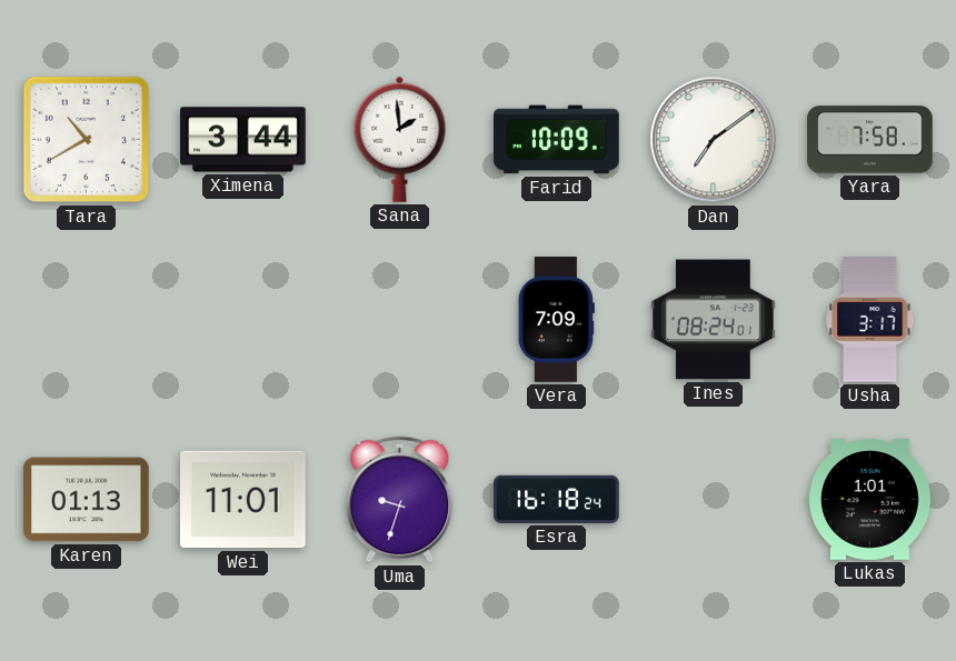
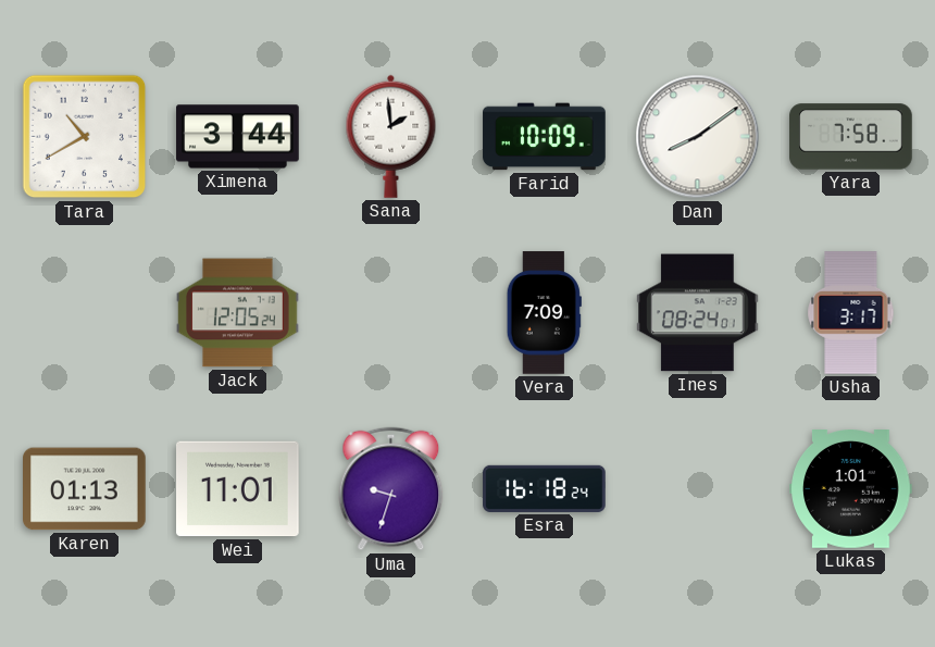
Dan: 7:09 -> 8:09
Jack: none -> 12:05
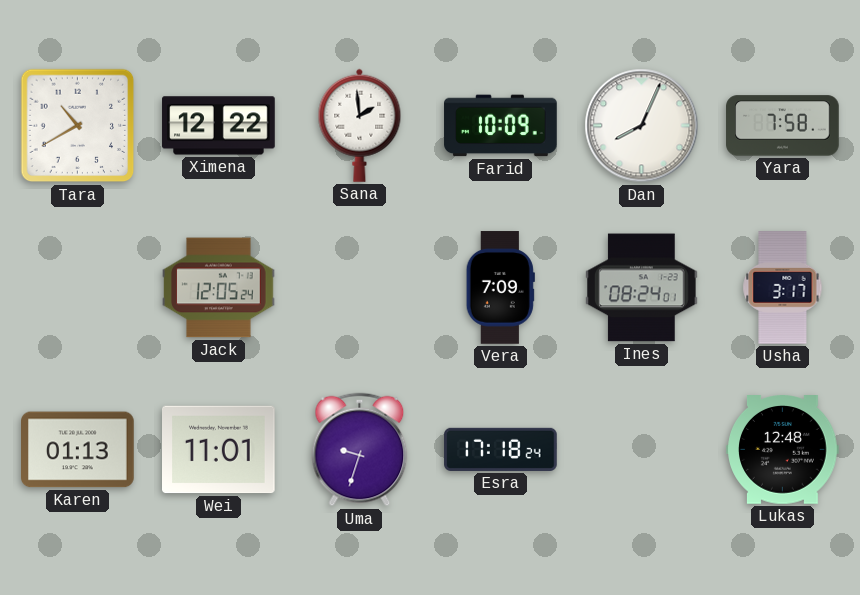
Ximena: 3:44 -> 12:22
Dan: 8:09 -> 8:04
Esra: 16:18 -> 17:18
Lukas: 1:01 -> 12:48
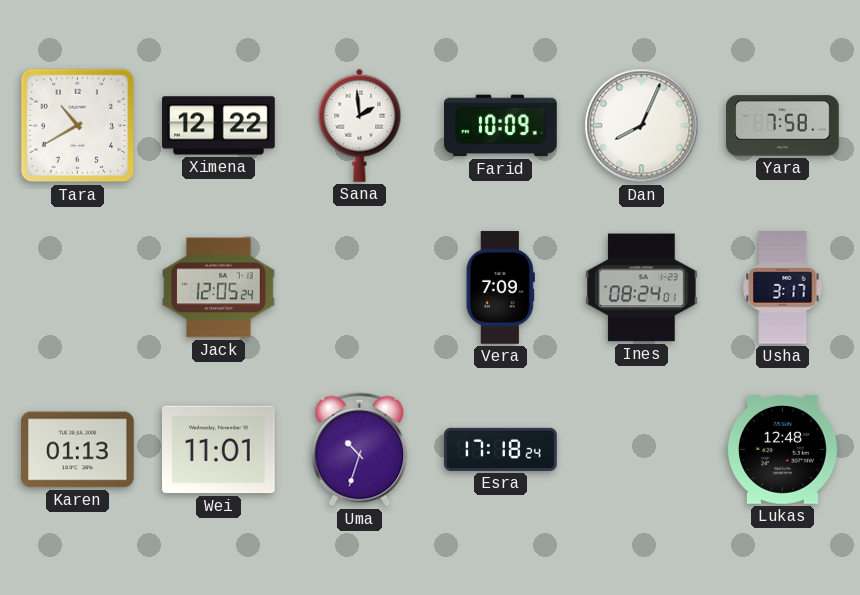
Uma: 9:33 -> 10:33
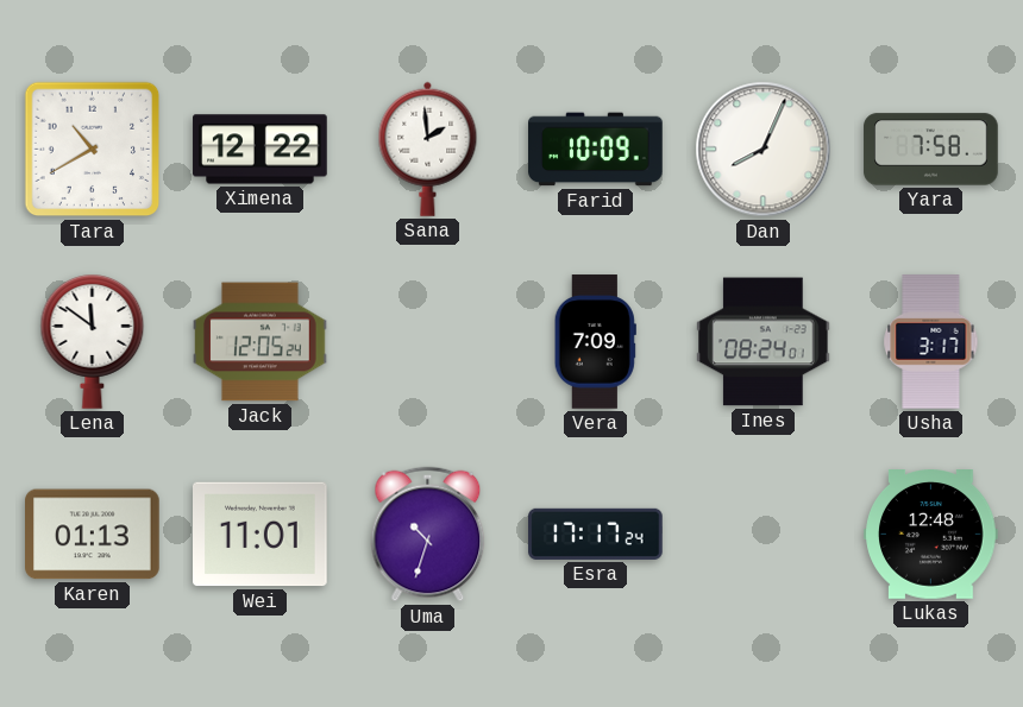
Lena: none -> 11:51
Esra: 17:18 -> 17:17
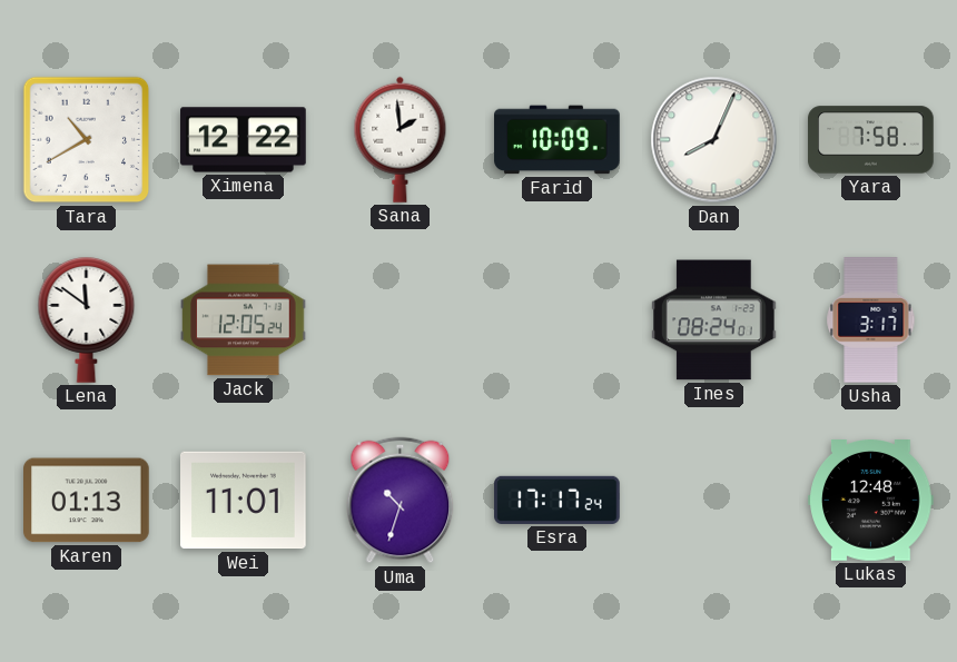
Vera: 7:09 -> none
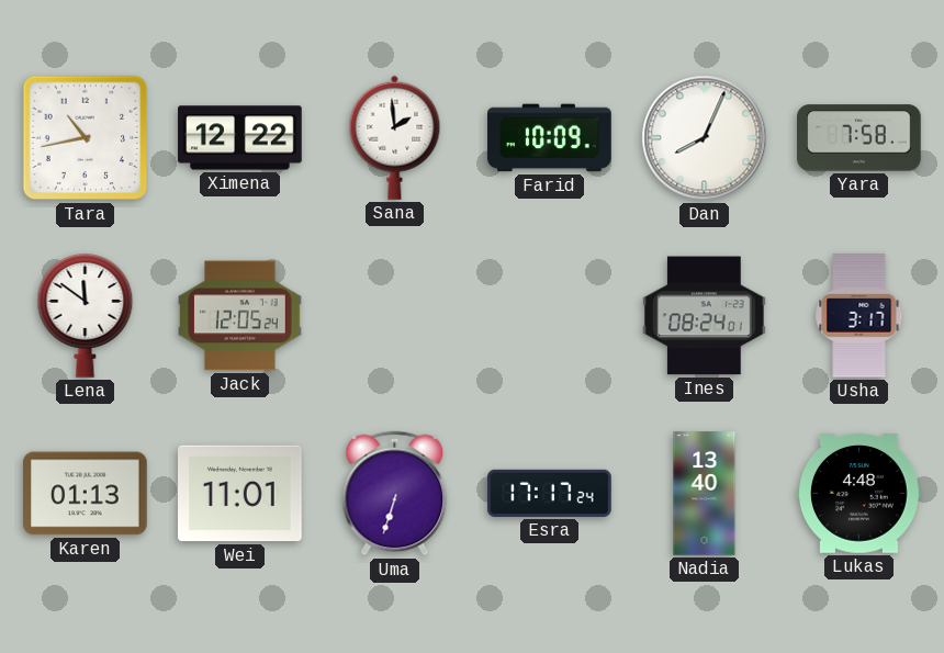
Tara: 10:40 -> 10:43
Uma: 10:33 -> 6:33
Nadia: none -> 13:40
Lukas: 12:48 -> 4:48
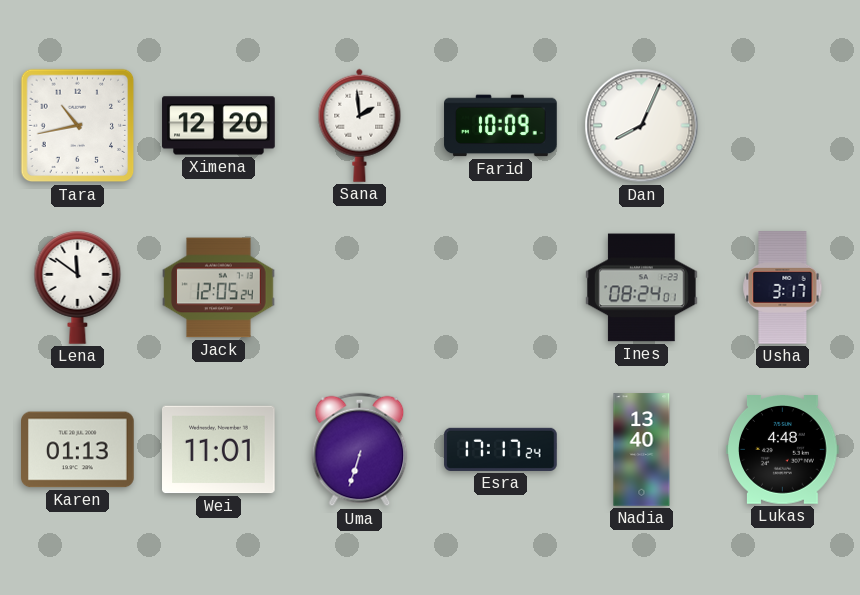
Ximena: 12:22 -> 12:20
Yara: 7:58 -> none
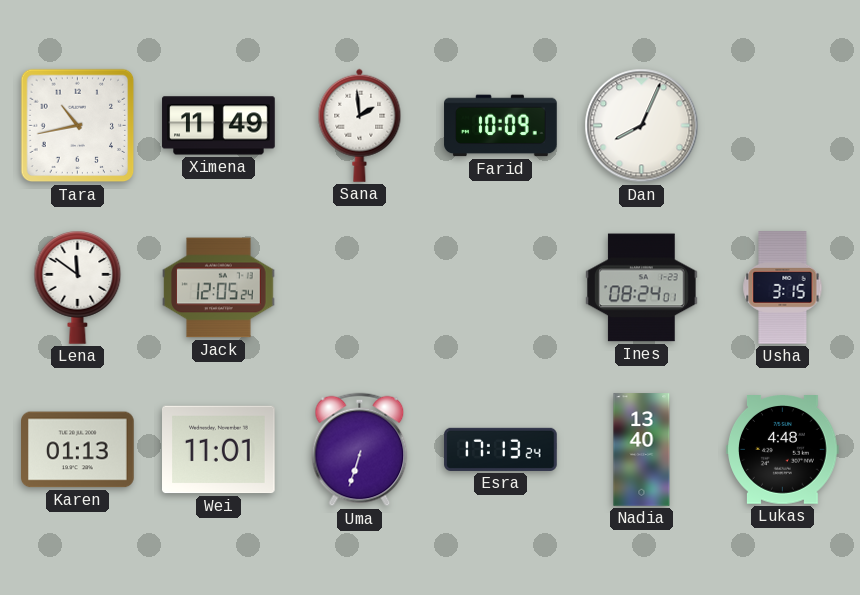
Ximena: 12:20 -> 11:49
Usha: 3:17 -> 3:15
Esra: 17:17 -> 17:13
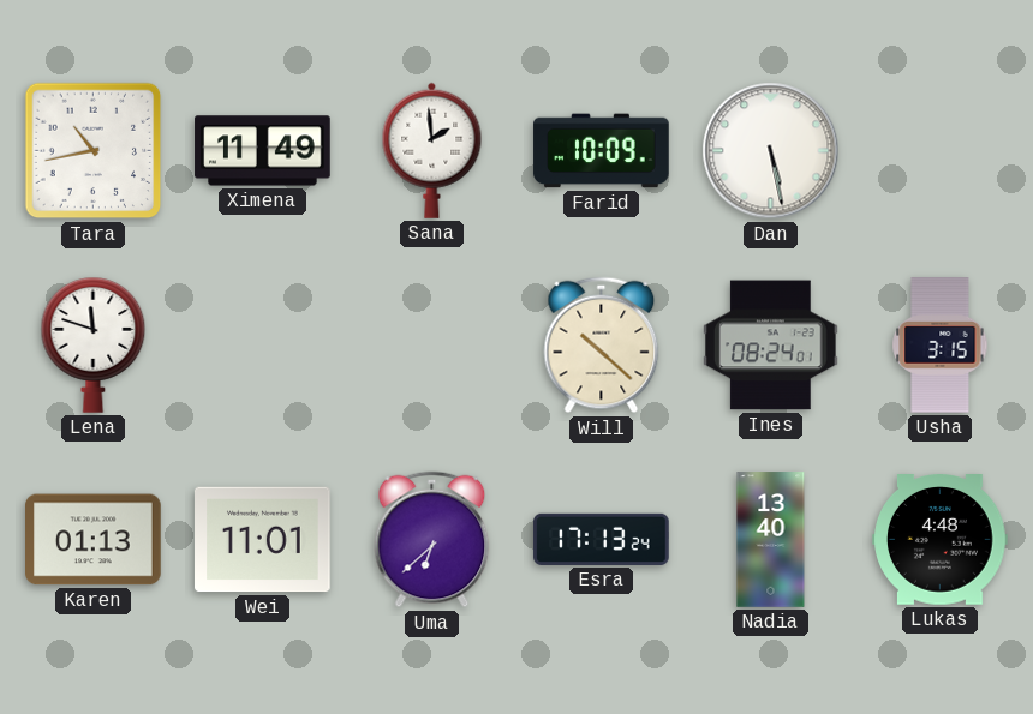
Dan: 8:04 -> 5:28
Lena: 11:51 -> 11:48
Jack: 12:05 -> none
Will: none -> 10:22
Uma: 6:33 -> 6:38
